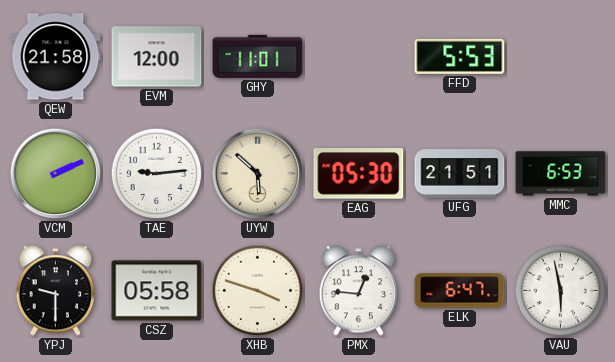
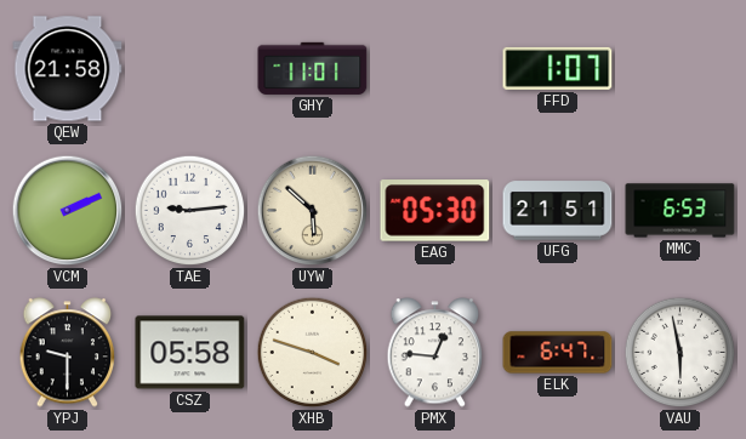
EVM: 12:00 -> none
FFD: 5:53 -> 1:07
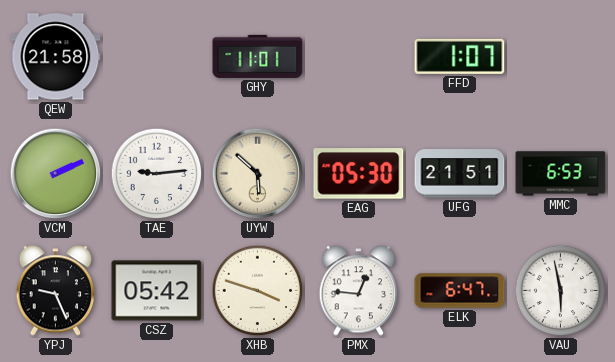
YPJ: 9:30 -> 9:26
CSZ: 05:58 -> 05:42
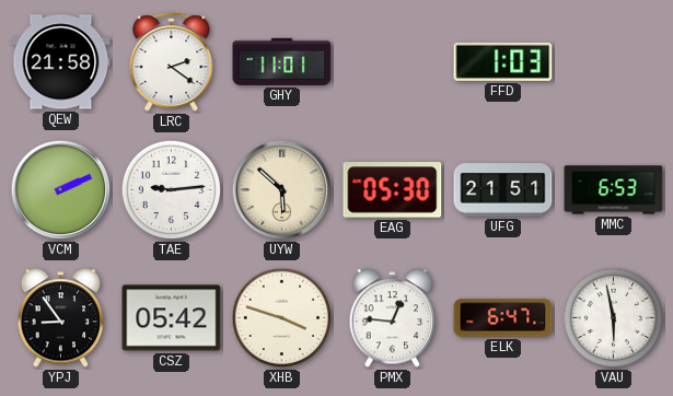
LRC: none -> 2:21
FFD: 1:07 -> 1:03
YPJ: 9:26 -> 8:54
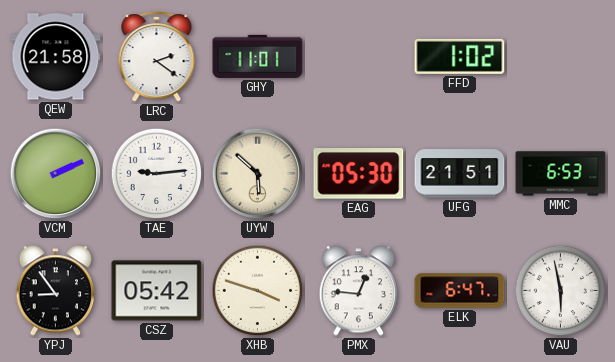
FFD: 1:03 -> 1:02
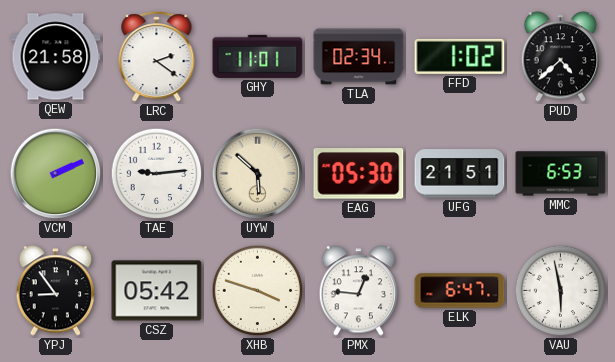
TLA: none -> 02:34
PUD: none -> 4:38
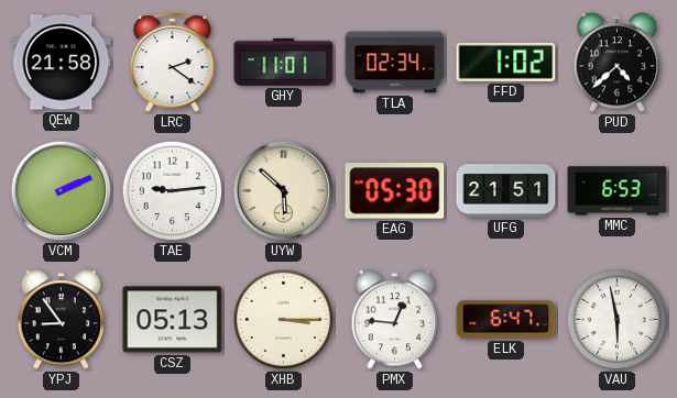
CSZ: 05:42 -> 05:13
XHB: 3:48 -> 3:15
